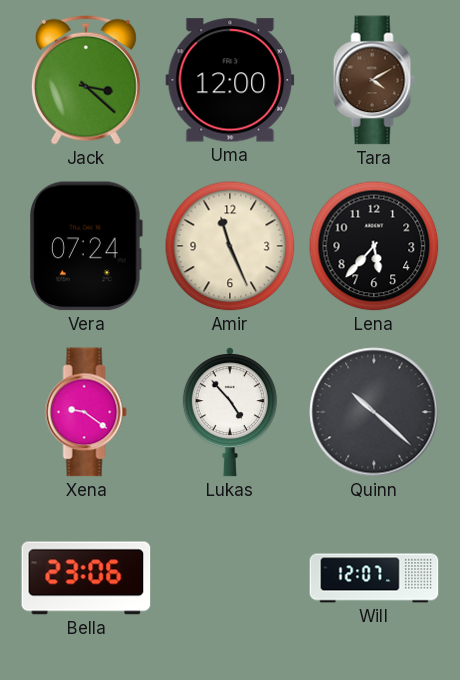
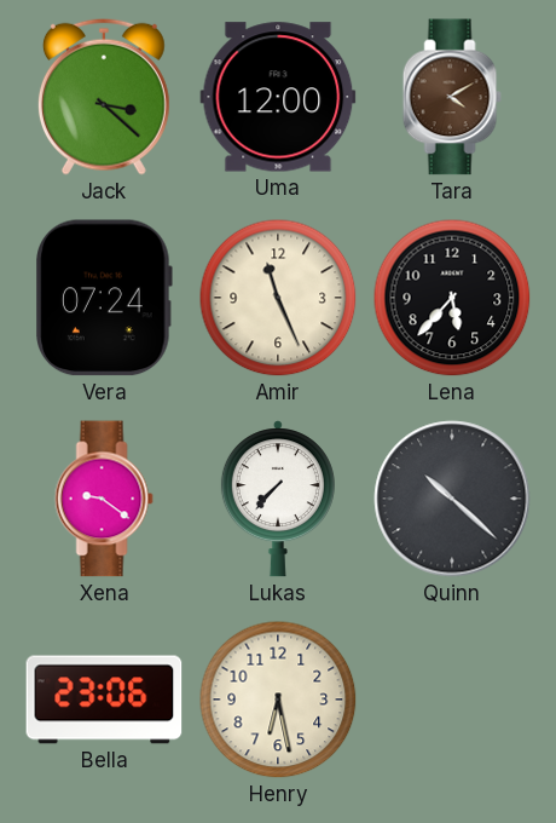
Lukas: 4:53 -> 7:37
Henry: none -> 6:28
Will: 12:07 -> none
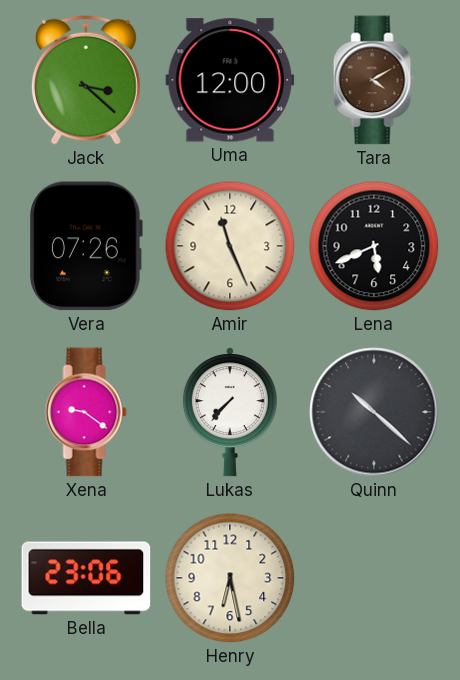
Vera: 07:24 -> 07:26
Lena: 5:37 -> 5:41
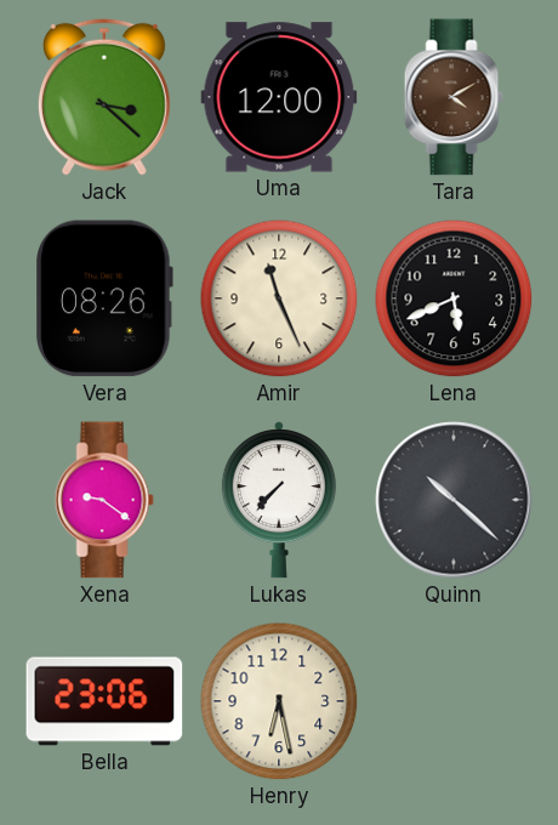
Vera: 07:26 -> 08:26
